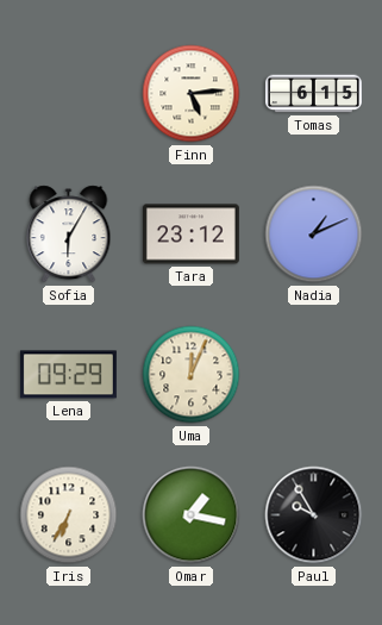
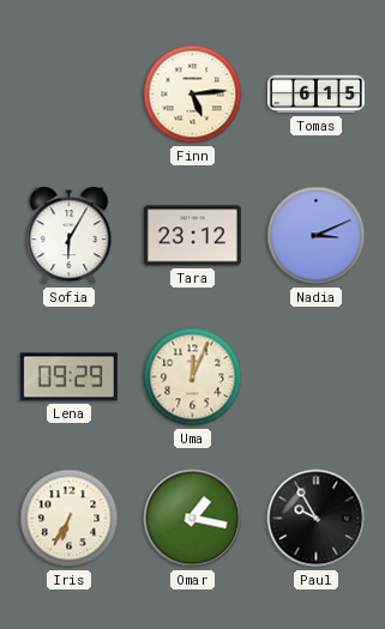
Nadia: 1:11 -> 3:11
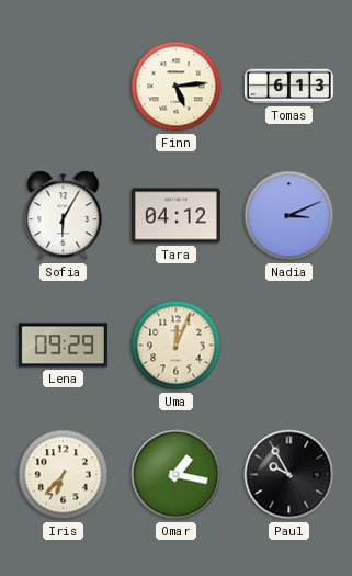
Tomas: 6:15 -> 6:13
Tara: 23:12 -> 04:12
Iris: 6:35 -> 6:37
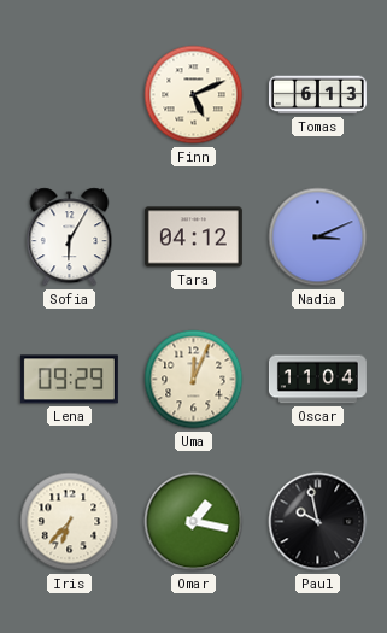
Finn: 5:14 -> 5:11
Oscar: none -> 11:04
Paul: 9:55 -> 9:58
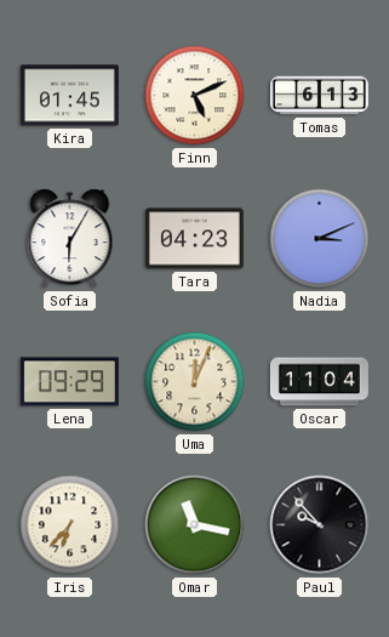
Kira: none -> 01:45
Tara: 04:12 -> 04:23
Omar: 1:17 -> 11:17
Paul: 9:58 -> 9:53
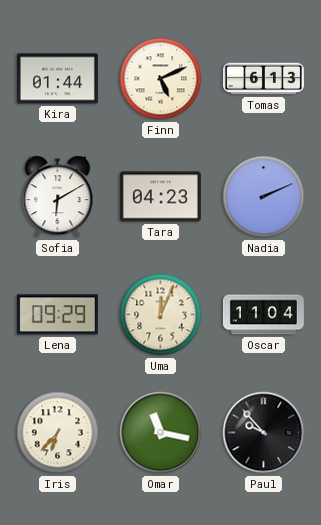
Kira: 01:45 -> 01:44
Sofia: 6:05 -> 6:10
Nadia: 3:11 -> 2:11
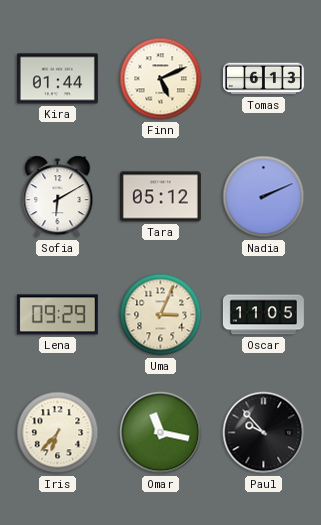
Tara: 04:23 -> 05:12
Uma: 12:04 -> 3:04
Oscar: 11:04 -> 11:05
